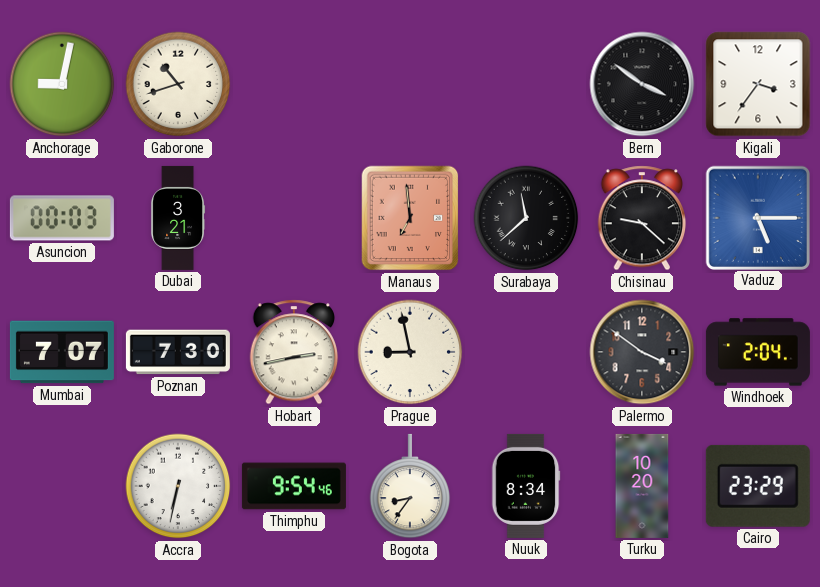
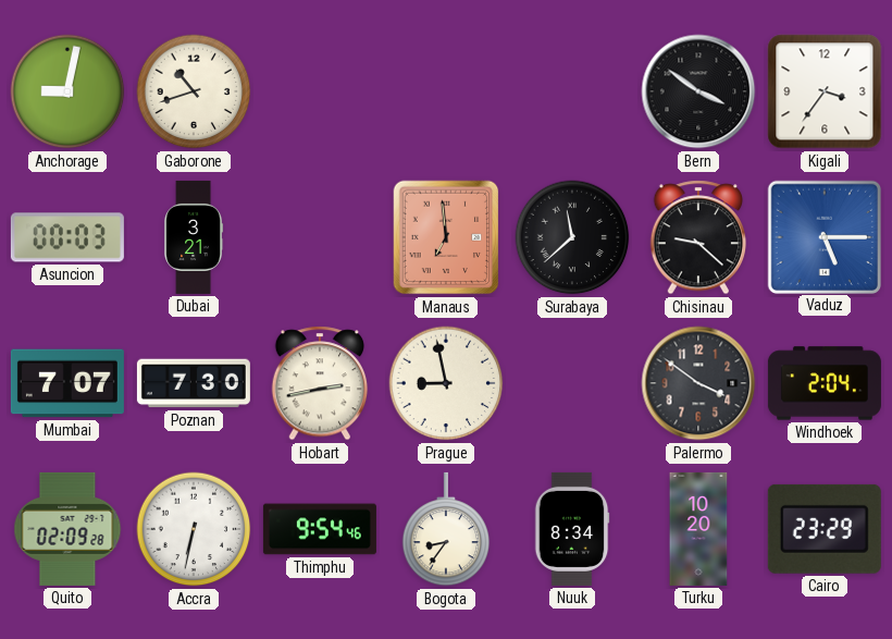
Quito: none -> 02:09
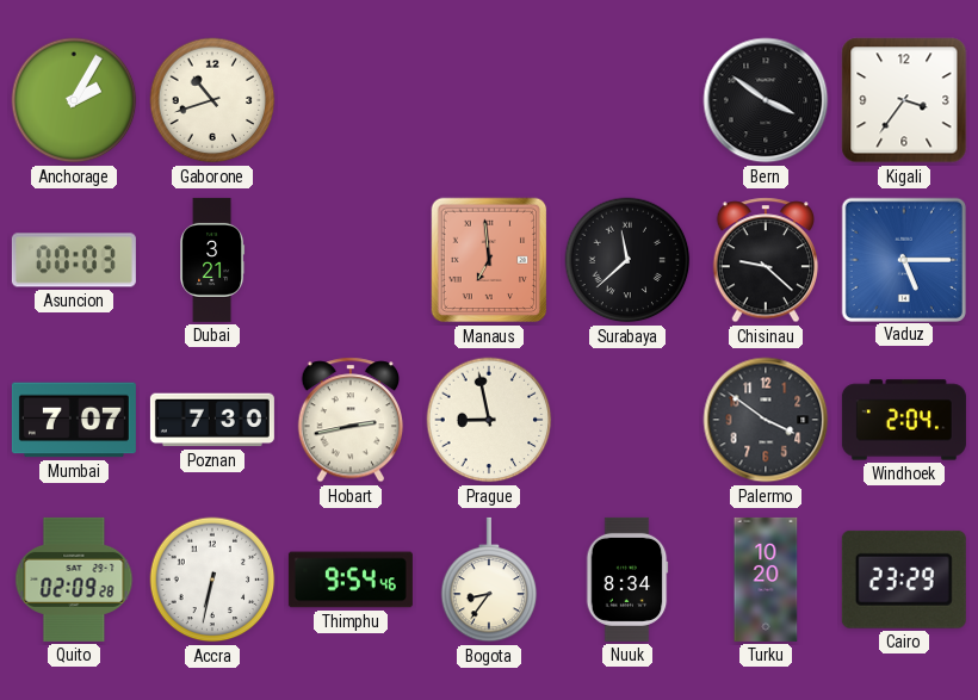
Anchorage: 9:02 -> 2:05
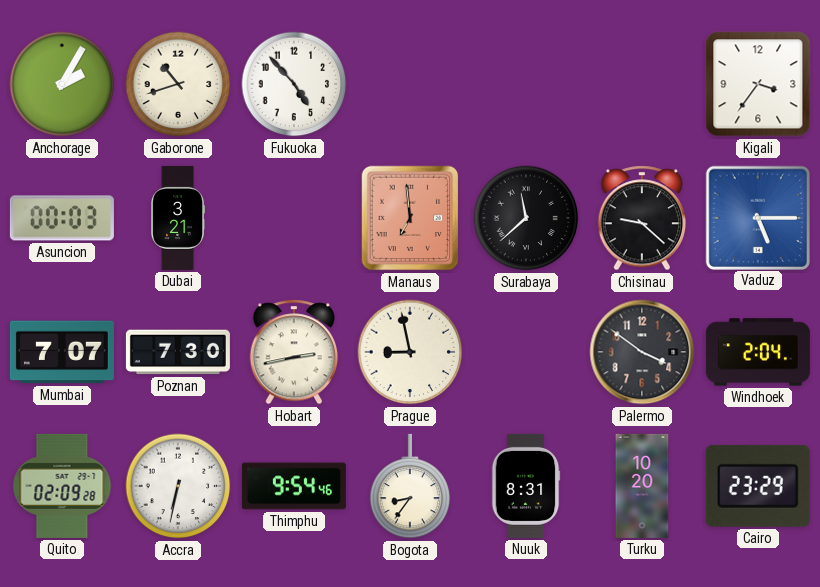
Fukuoka: none -> 4:53
Bern: 3:51 -> none
Nuuk: 8:34 -> 8:31
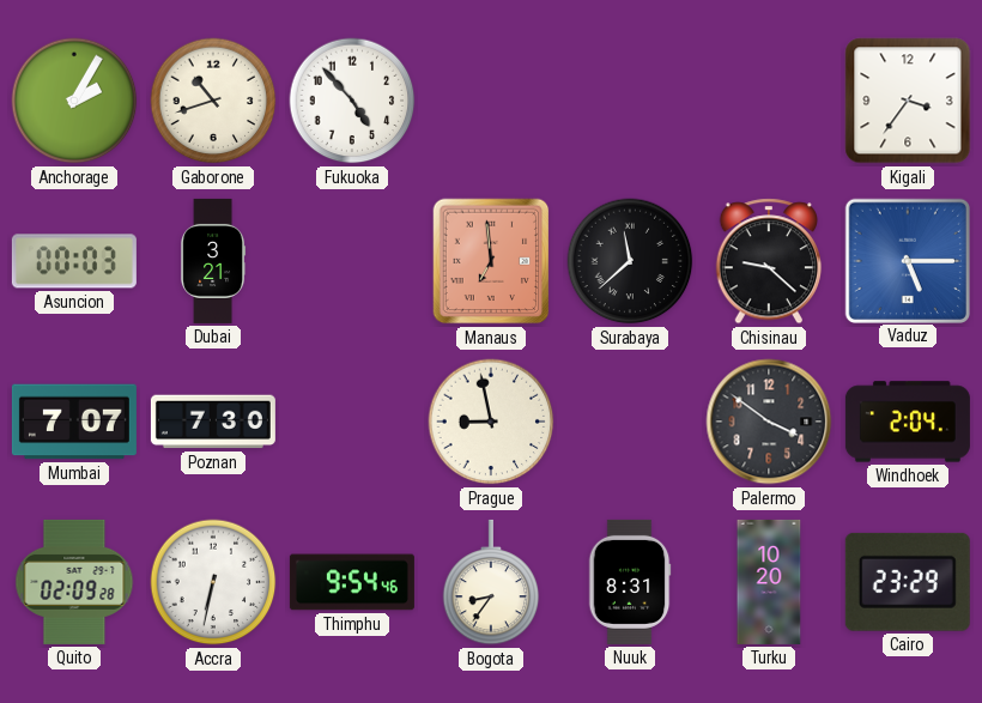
Hobart: 2:43 -> none
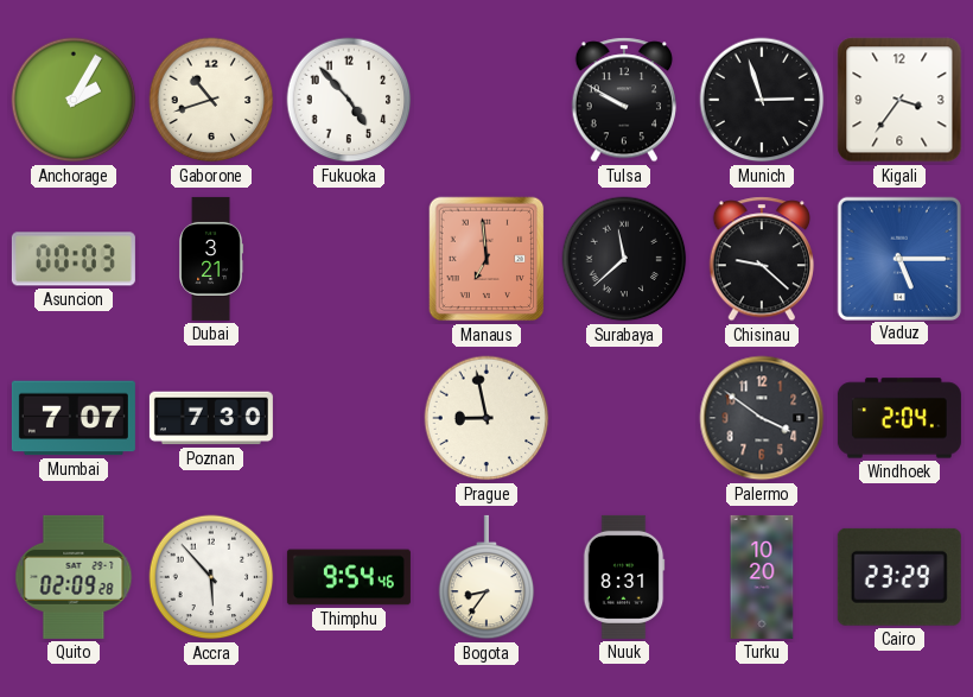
Tulsa: none -> 9:50
Munich: none -> 2:57
Accra: 6:32 -> 5:53
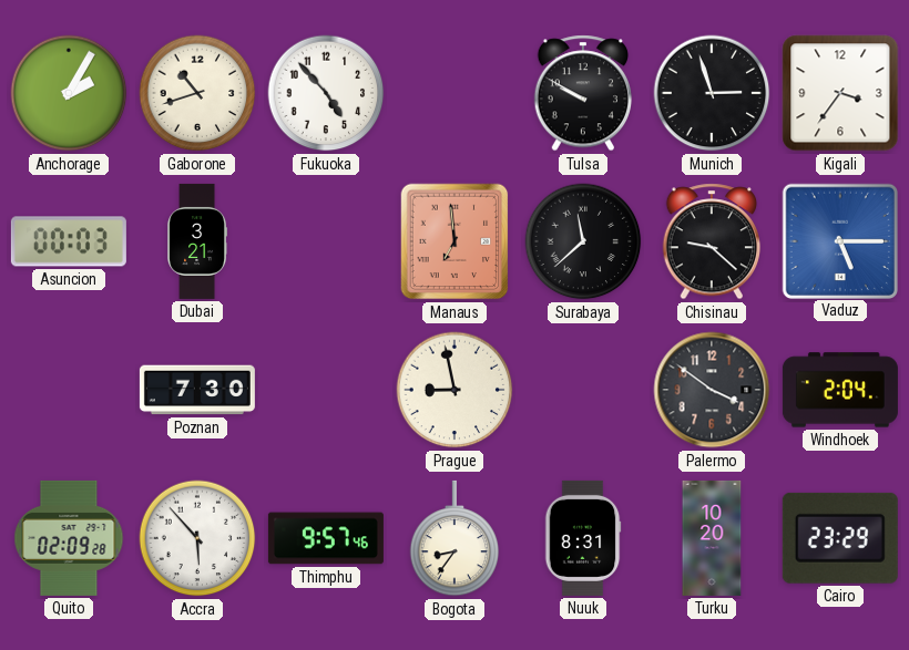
Mumbai: 7:07 -> none
Thimphu: 9:54 -> 9:57
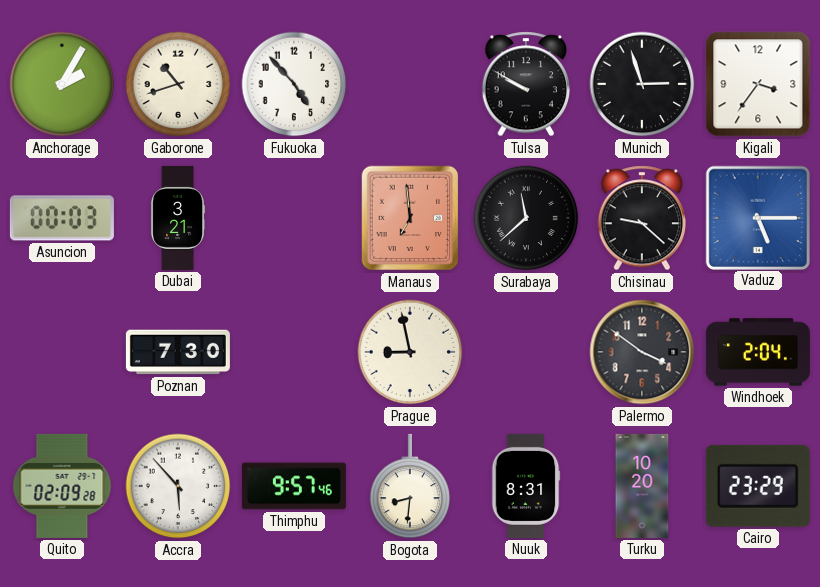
Bogota: 8:36 -> 8:31
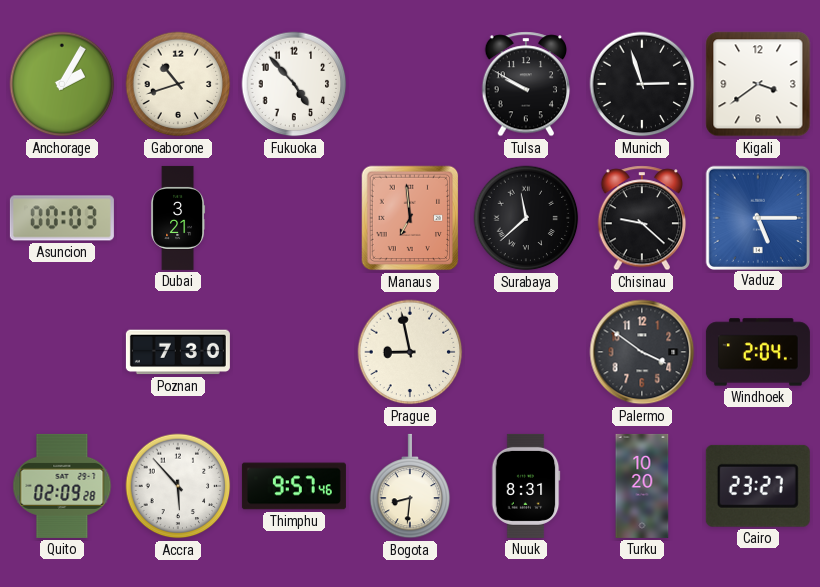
Kigali: 3:36 -> 3:39
Cairo: 23:29 -> 23:27
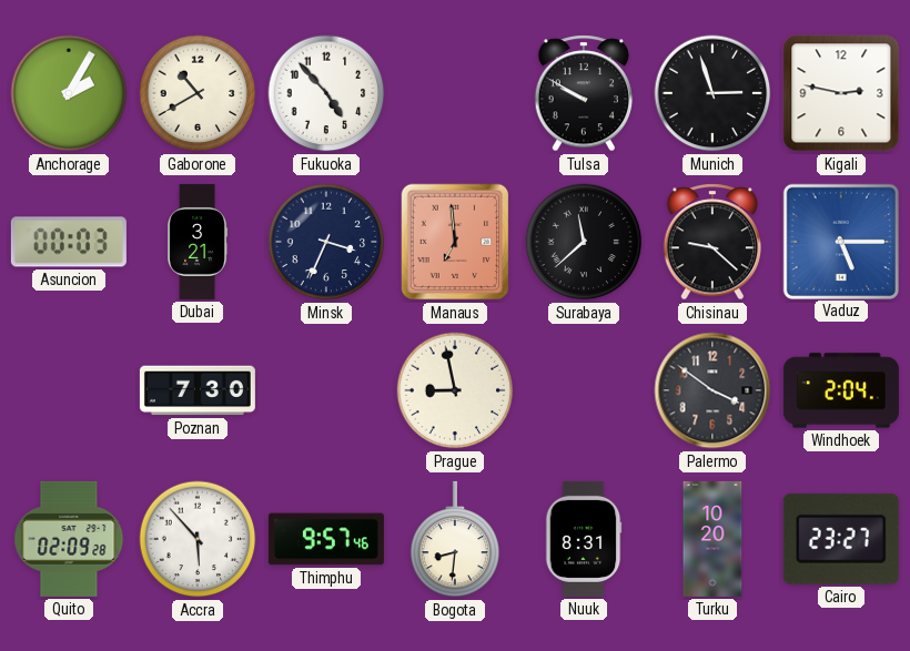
Gaborone: 10:42 -> 10:40
Kigali: 3:39 -> 2:47
Minsk: none -> 3:34
